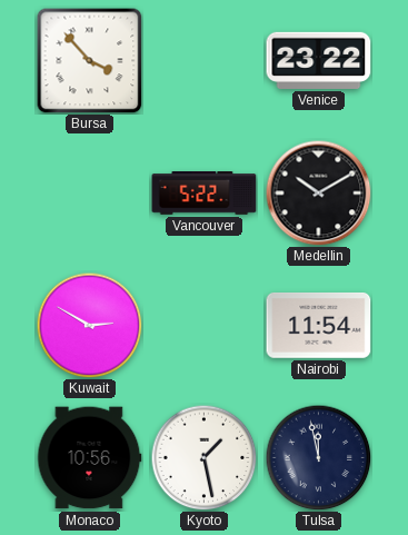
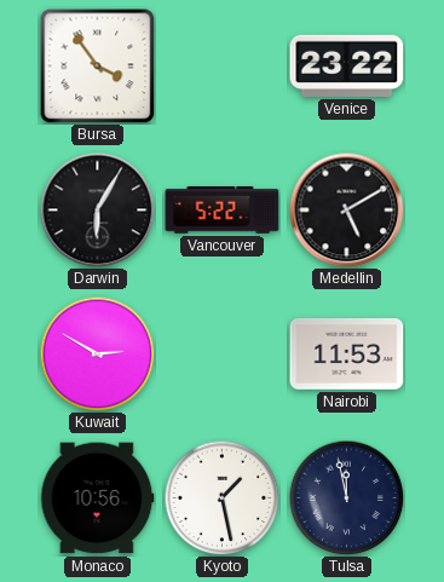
Bursa: 3:53 -> 3:54
Darwin: none -> 6:05
Medellin: 10:10 -> 5:10
Nairobi: 11:54 -> 11:53
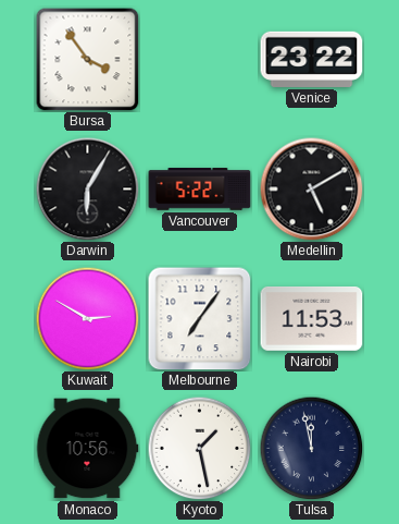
Melbourne: none -> 7:06
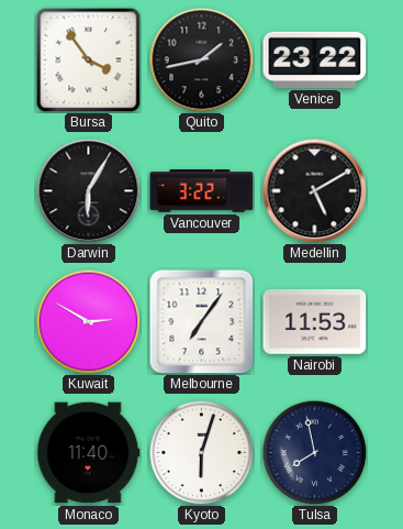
Quito: none -> 1:43
Vancouver: 5:22 -> 3:22
Monaco: 10:56 -> 11:40
Kyoto: 1:28 -> 6:03
Tulsa: 11:58 -> 7:58
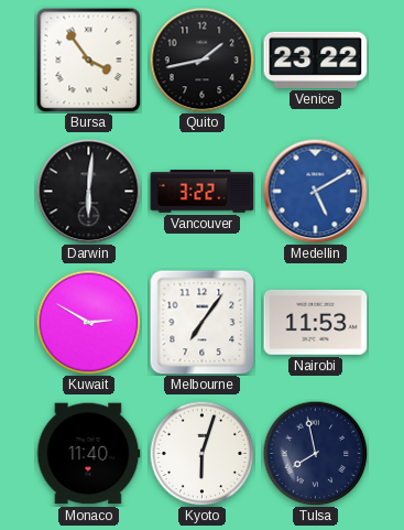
Darwin: 6:05 -> 6:01
Medellin dial: black -> blue
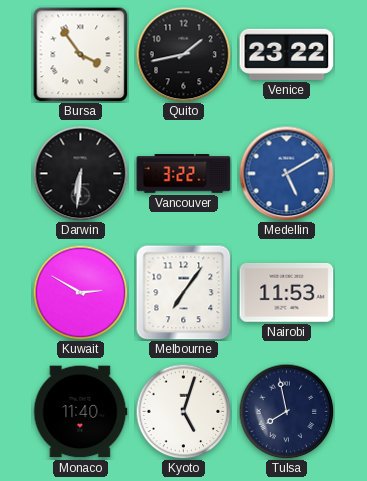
Darwin: 6:01 -> 6:31
Kyoto: 6:03 -> 5:03
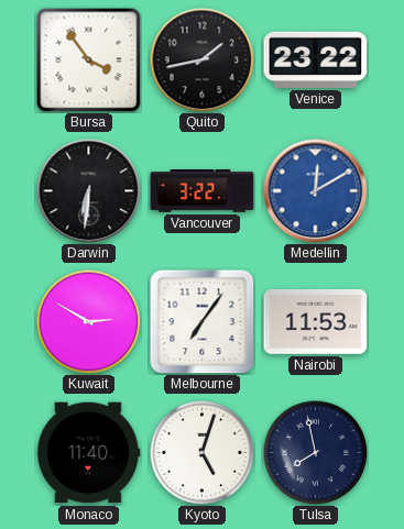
Medellin: 5:10 -> 12:10
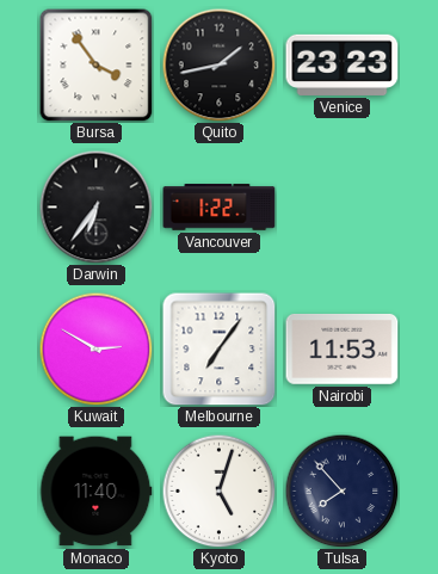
Venice: 23:22 -> 23:23
Darwin: 6:31 -> 6:36
Vancouver: 3:22 -> 1:22
Medellin: 12:10 -> none
Tulsa: 7:58 -> 7:53
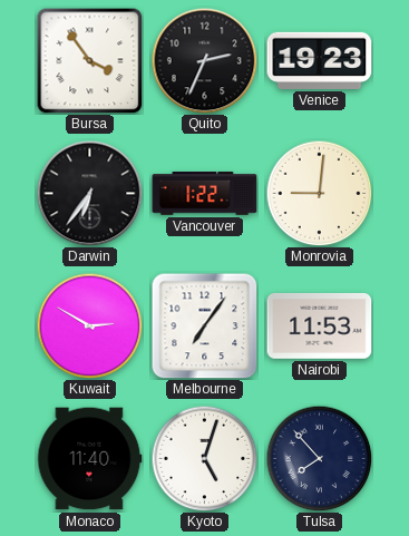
Quito: 1:43 -> 2:34
Venice: 23:23 -> 19:23
Monrovia: none -> 9:01
